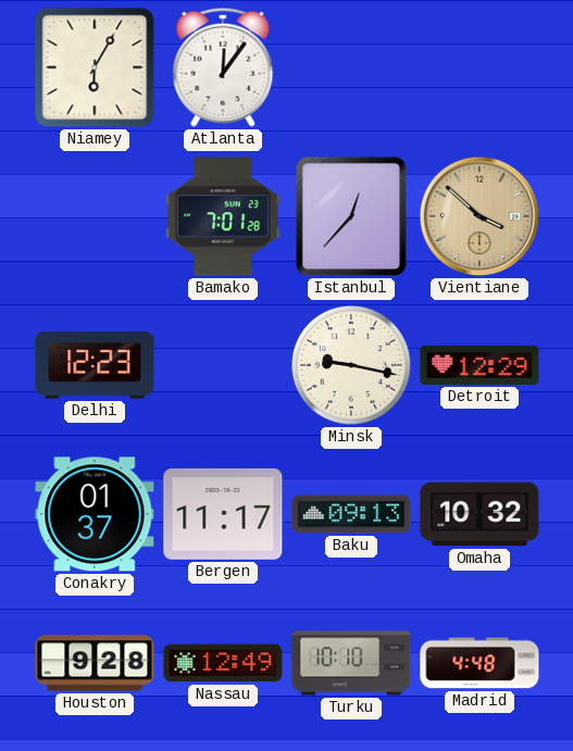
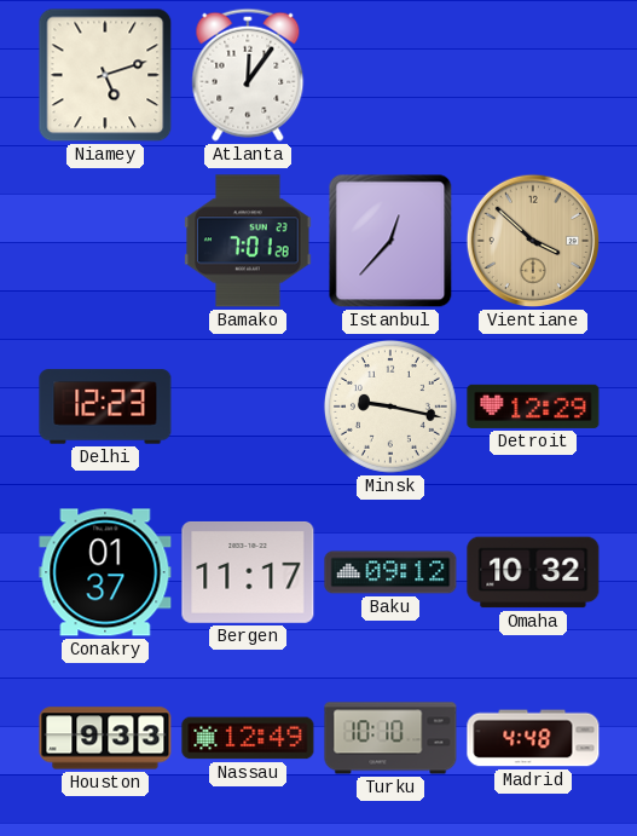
Niamey: 6:05 -> 5:12
Baku: 09:13 -> 09:12
Houston: 9:28 -> 9:33
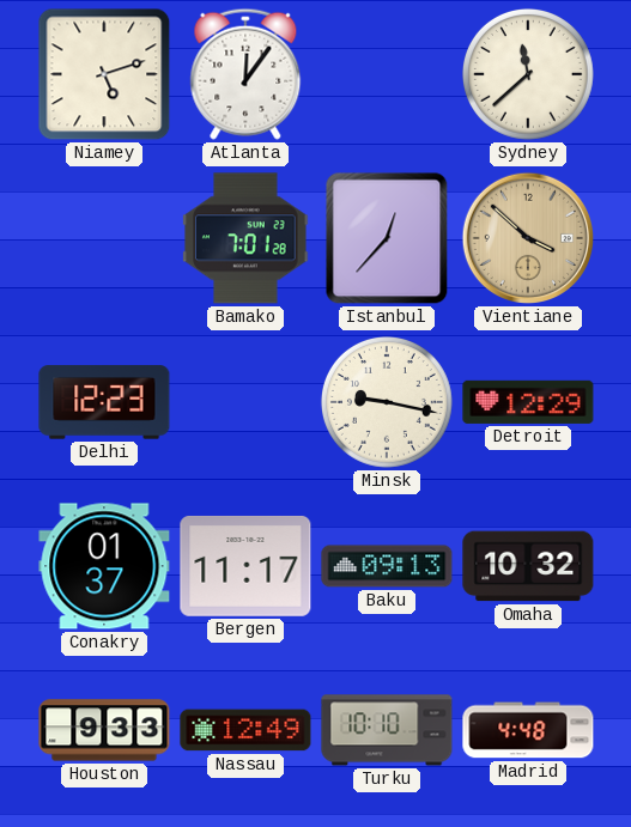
Sydney: none -> 11:38
Baku: 09:12 -> 09:13
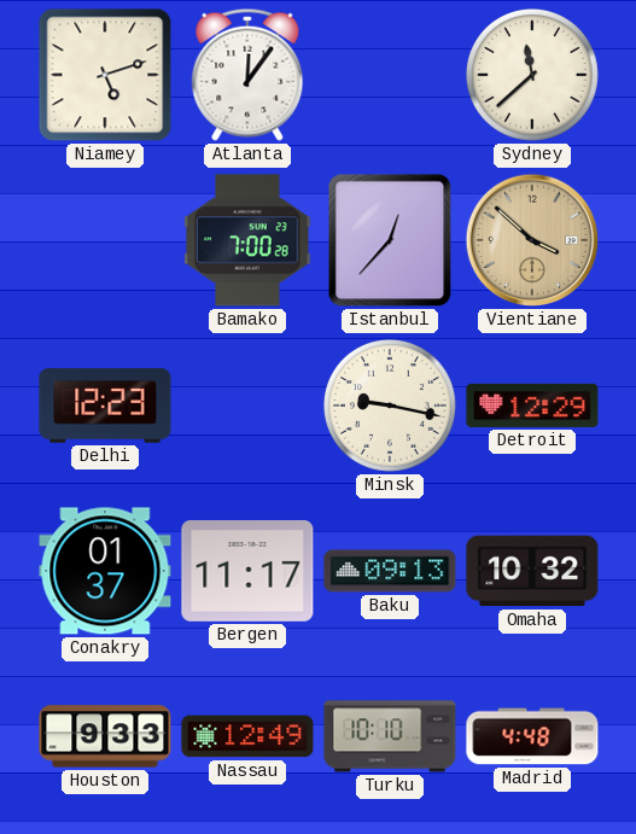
Bamako: 7:01 -> 7:00
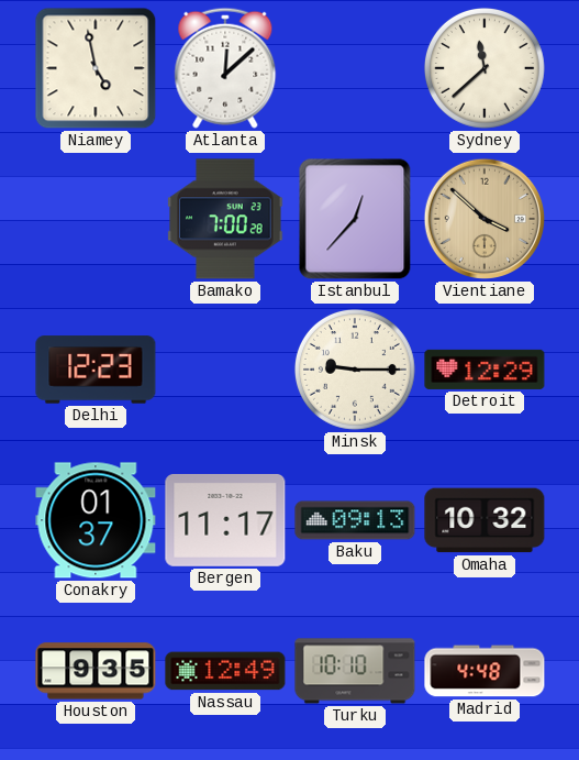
Niamey: 5:12 -> 4:58
Atlanta: 12:06 -> 12:08
Minsk: 9:17 -> 9:15
Houston: 9:33 -> 9:35
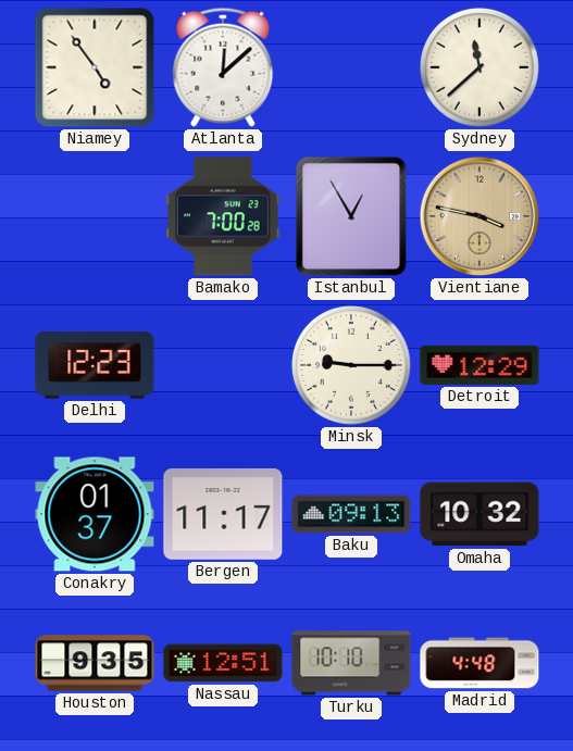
Niamey: 4:58 -> 4:54
Istanbul: 12:37 -> 12:55
Vientiane: 3:52 -> 3:47
Nassau: 12:49 -> 12:51
